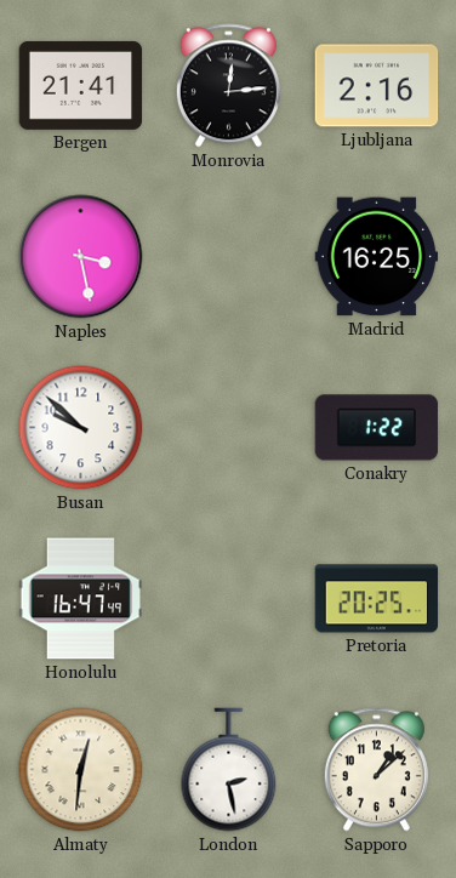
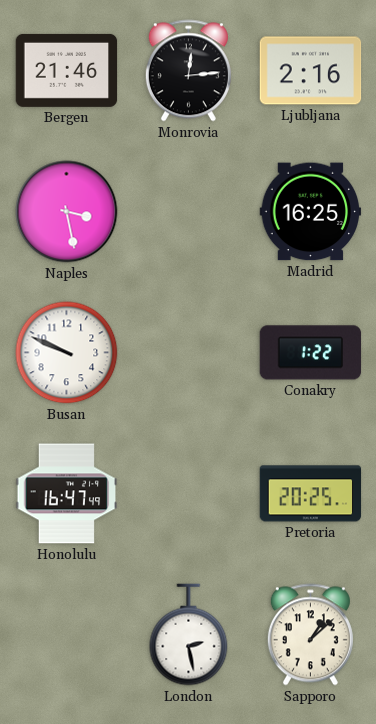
Bergen: 21:41 -> 21:46
Busan: 9:52 -> 9:49
Almaty: 12:31 -> none
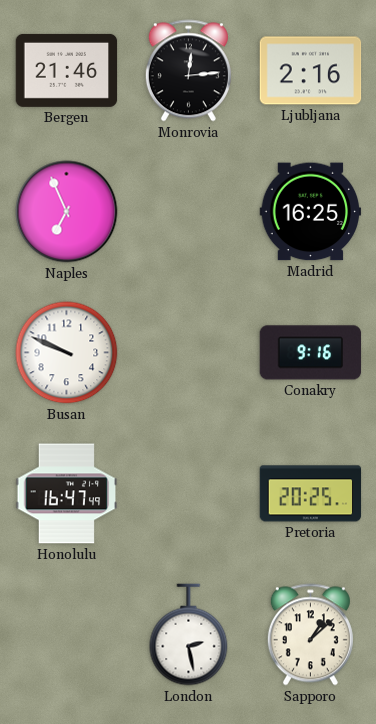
Naples: 3:28 -> 6:56
Conakry: 1:22 -> 9:16
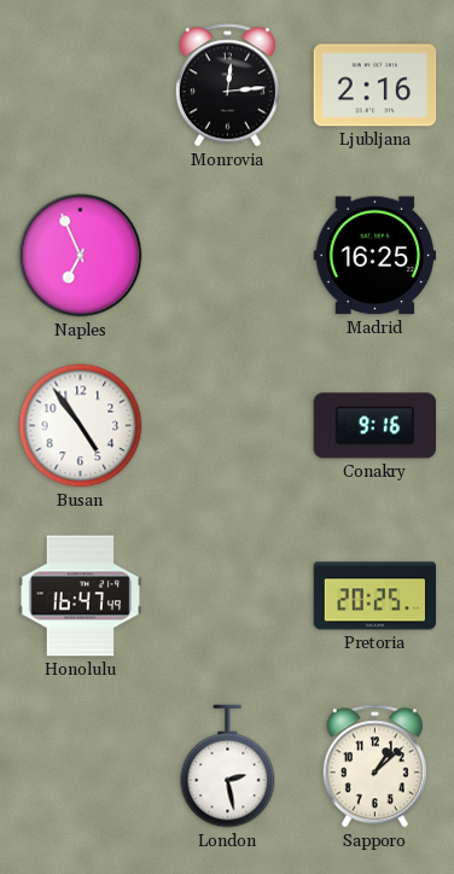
Bergen: 21:46 -> none
Busan: 9:49 -> 4:54
